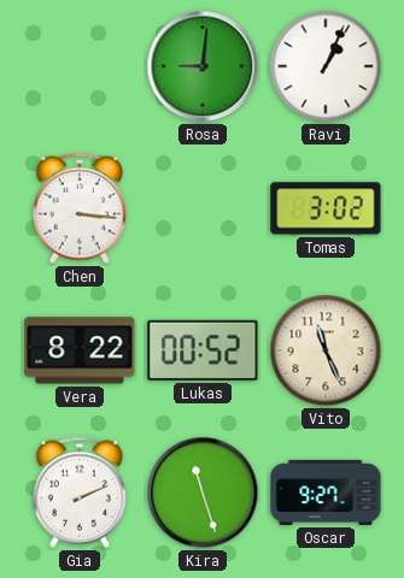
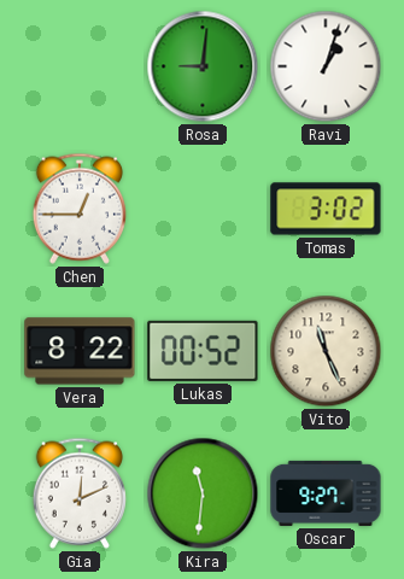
Ravi: 1:04 -> 1:03
Chen: 3:16 -> 12:45
Gia: 2:11 -> 12:11
Kira: 11:27 -> 11:31
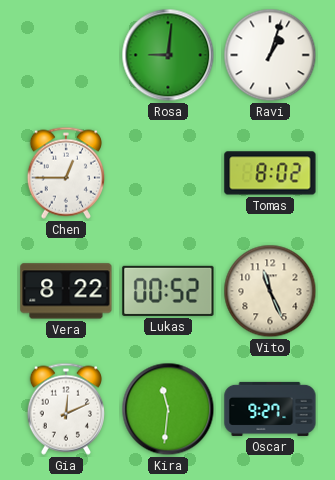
Tomas: 3:02 -> 8:02
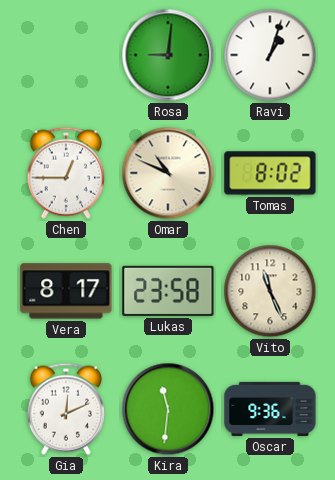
Omar: none -> 10:49
Vera: 8:22 -> 8:17
Lukas: 00:52 -> 23:58
Oscar: 9:27 -> 9:36
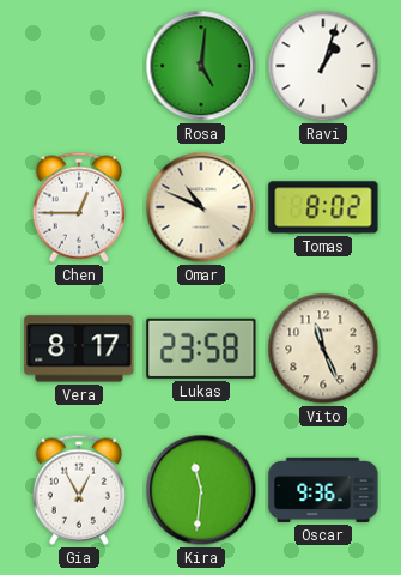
Rosa: 9:01 -> 5:01
Gia: 12:11 -> 12:55
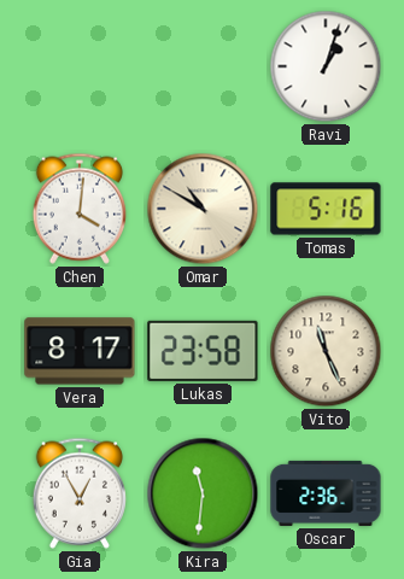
Rosa: 5:01 -> none
Chen: 12:45 -> 4:01
Omar: 10:49 -> 10:50
Tomas: 8:02 -> 5:16
Oscar: 9:36 -> 2:36
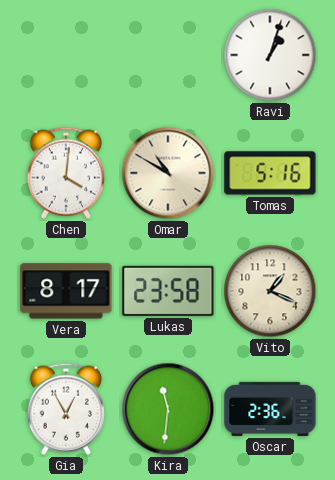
Vito: 11:26 -> 1:19
